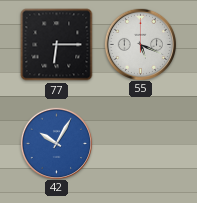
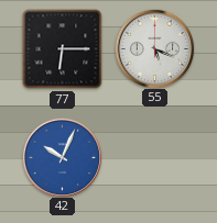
42: 10:05 -> 10:04
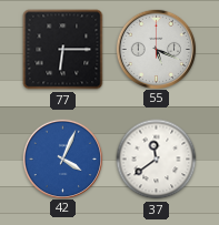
42: 10:04 -> 4:04
37: none -> 11:39
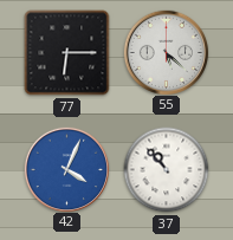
55: 5:19 -> 5:22
37: 11:39 -> 10:53
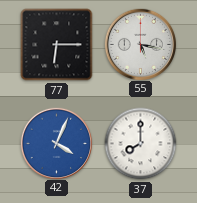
55: 5:22 -> 5:17
37: 10:53 -> 8:00
